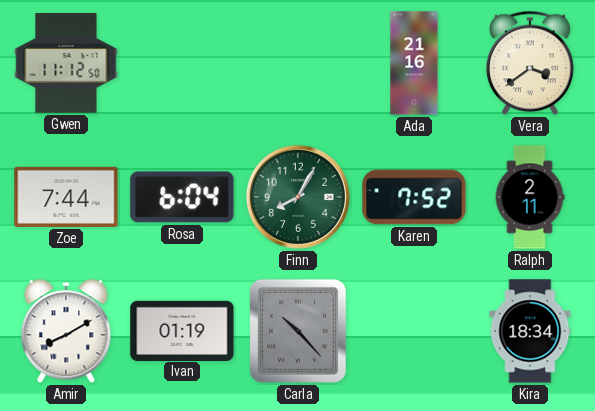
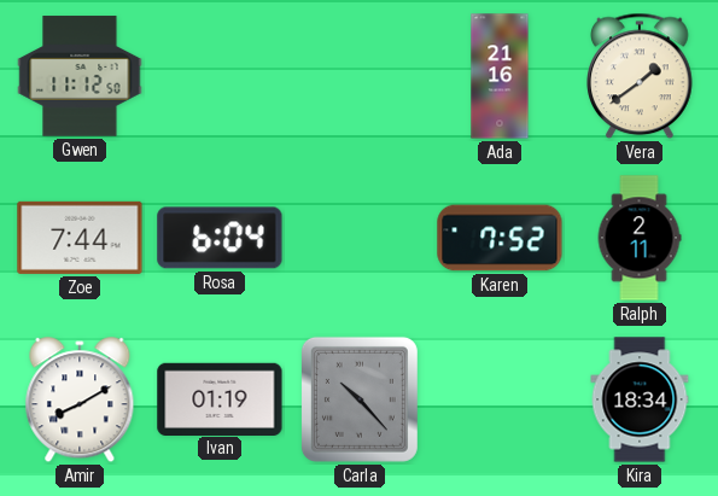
Vera: 3:39 -> 1:39
Finn: 8:05 -> none
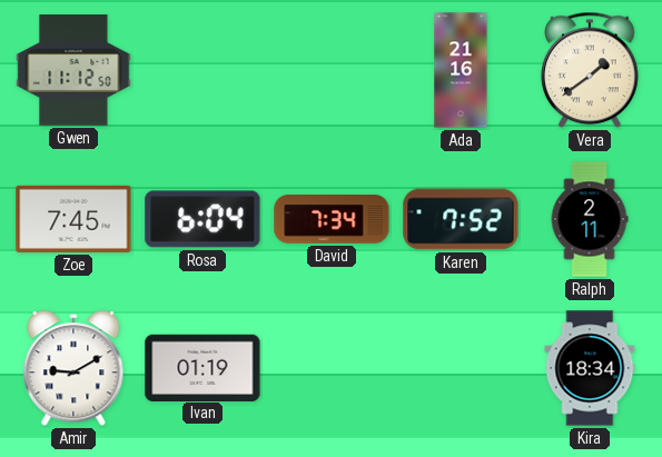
Zoe: 7:44 -> 7:45
David: none -> 7:34
Amir: 8:10 -> 9:10
Carla: 10:23 -> none
